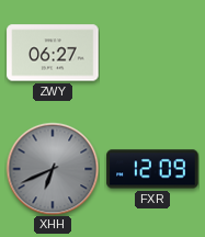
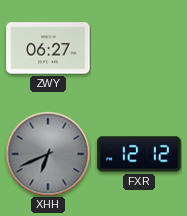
FXR: 12:09 -> 12:12
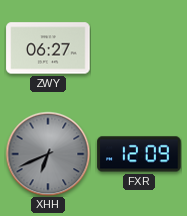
FXR: 12:12 -> 12:09
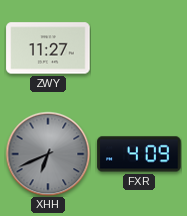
ZWY: 06:27 -> 11:27
FXR: 12:09 -> 4:09
